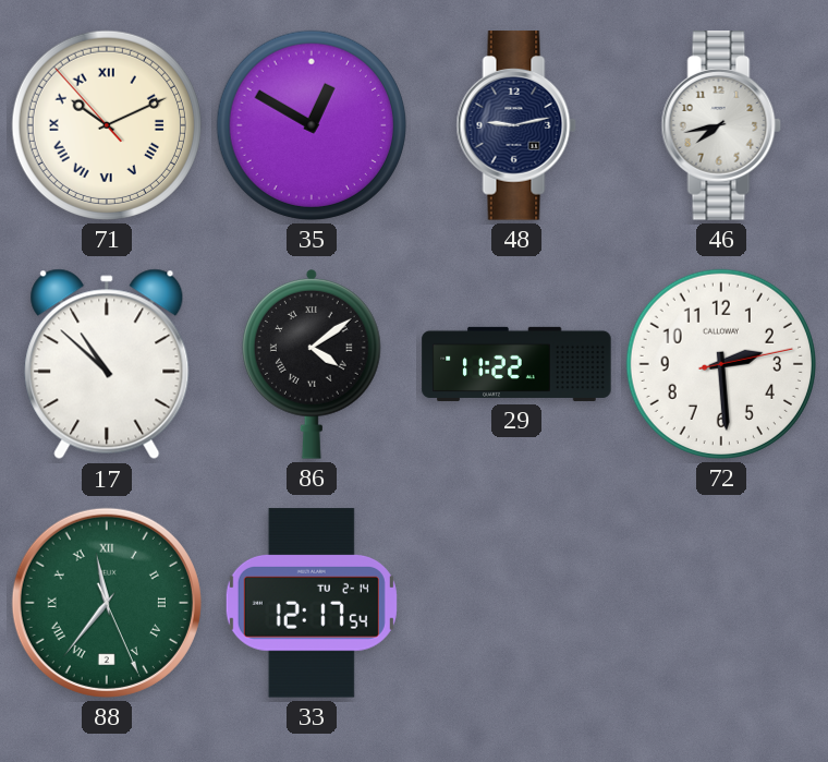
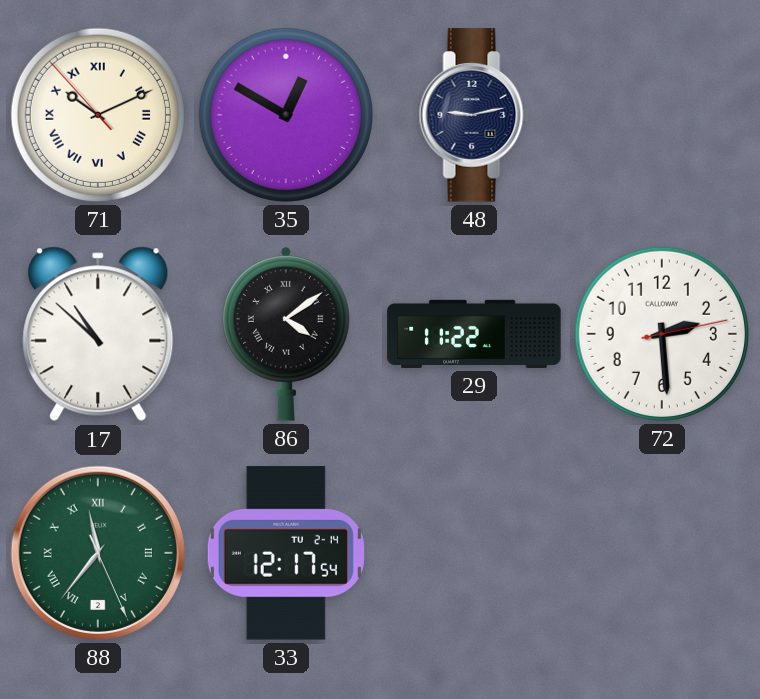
46: 7:43 -> none
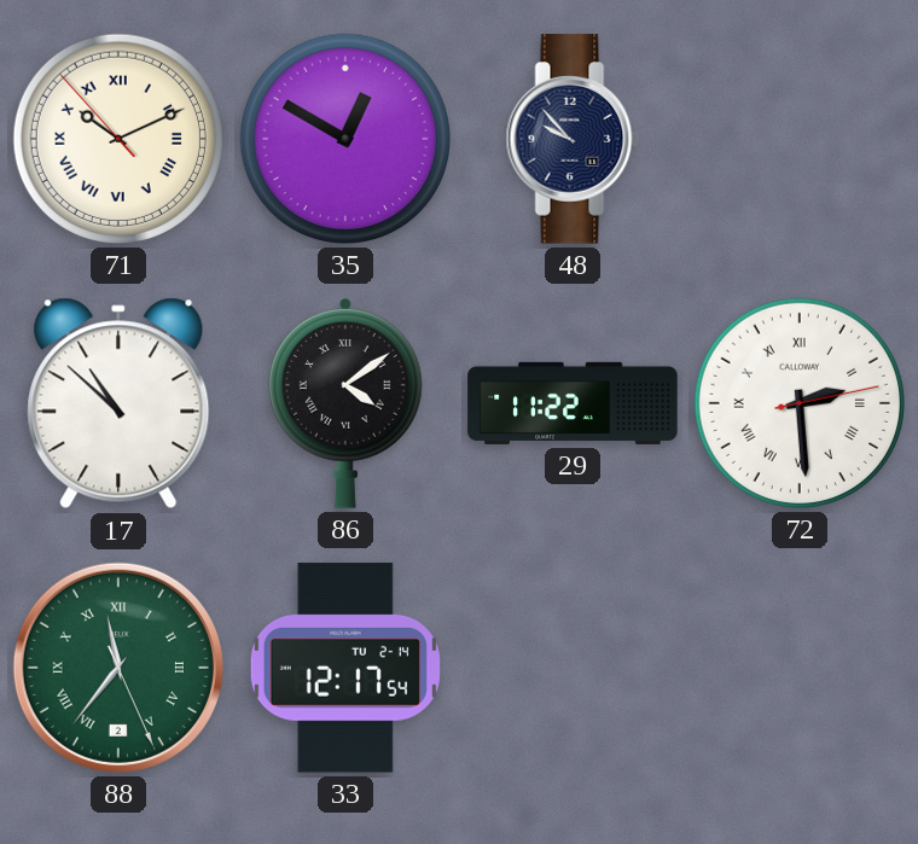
48: 9:13 -> 9:53
72 numerals: Arabic -> Roman
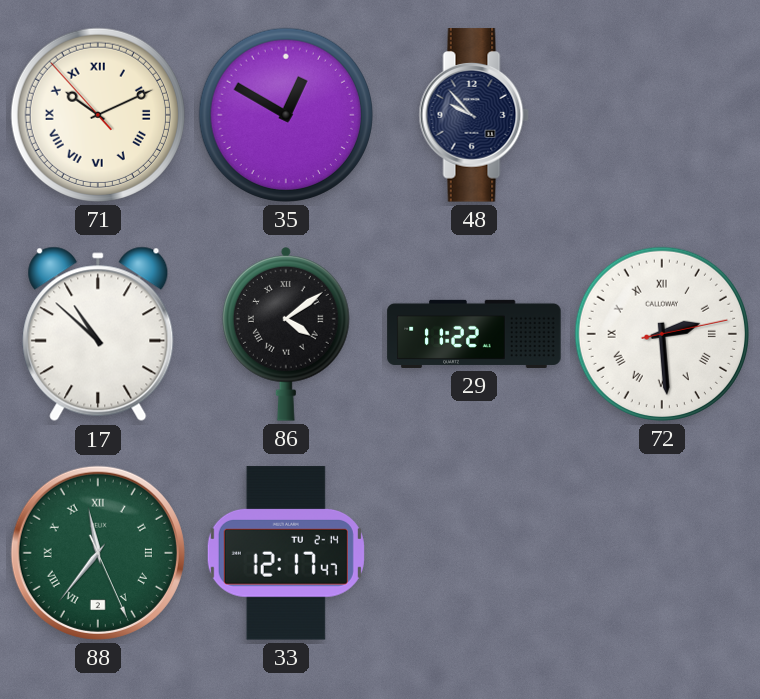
33: 12:17:54 -> 12:17:47
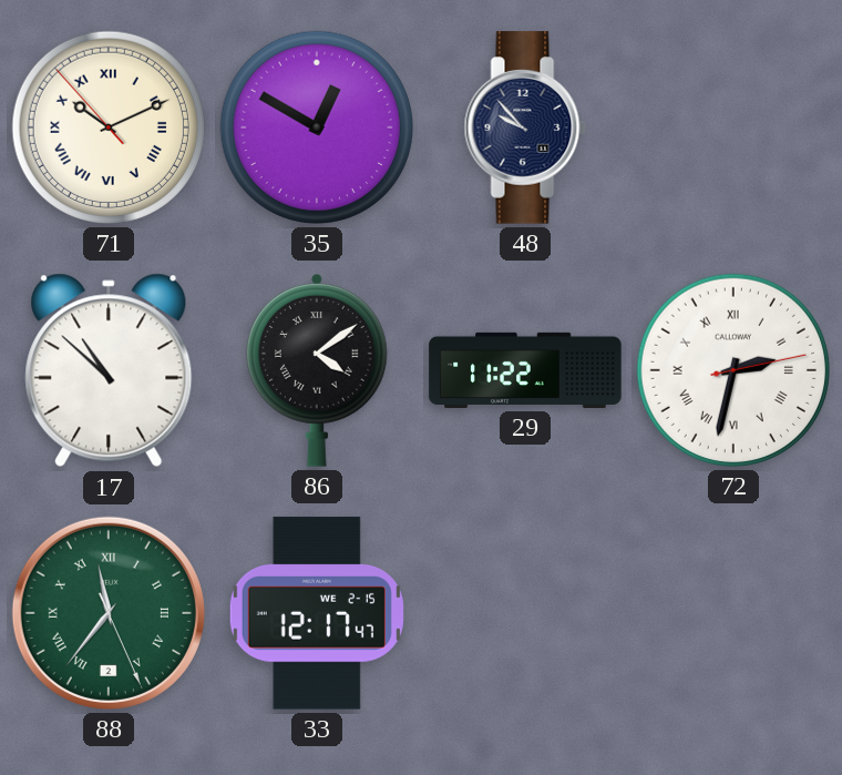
72: 2:29 -> 2:32
33 date: TU 2-14 -> WE 2-15
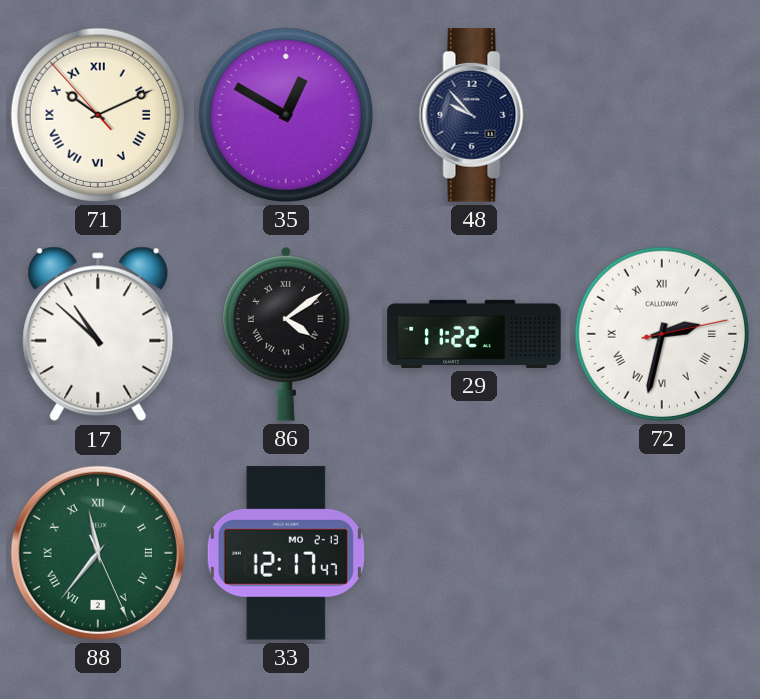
33 date: WE 2-15 -> MO 2-13
